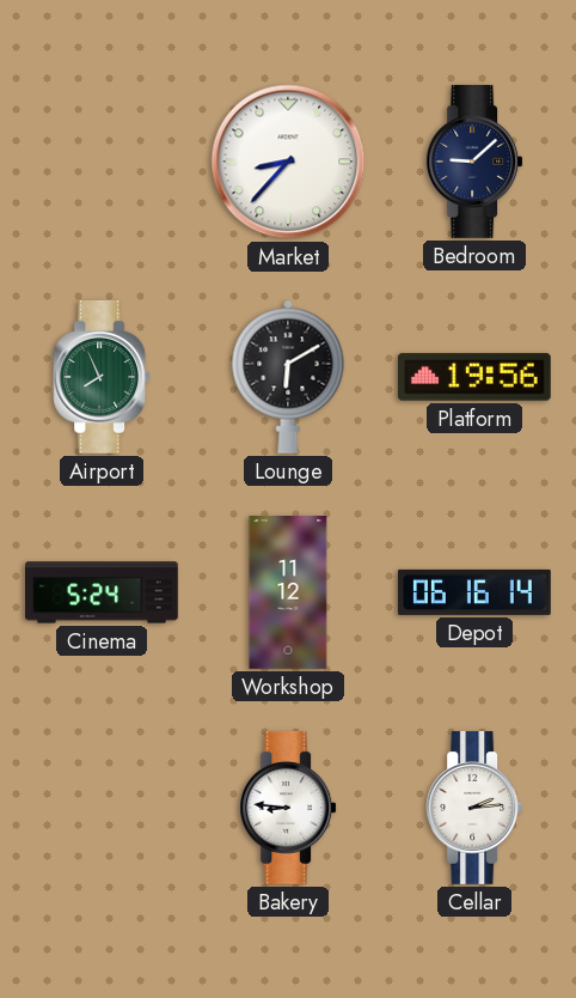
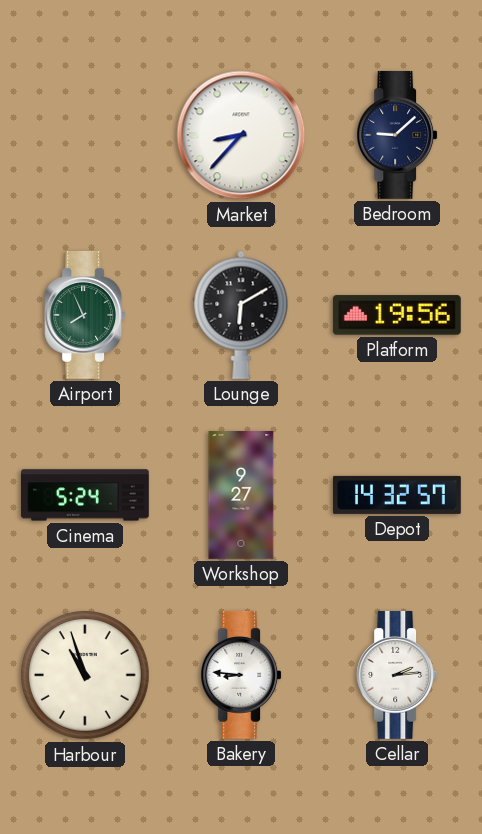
Workshop: 11:12 -> 9:27
Depot: 06:16 -> 14:32
Harbour: none -> 10:57
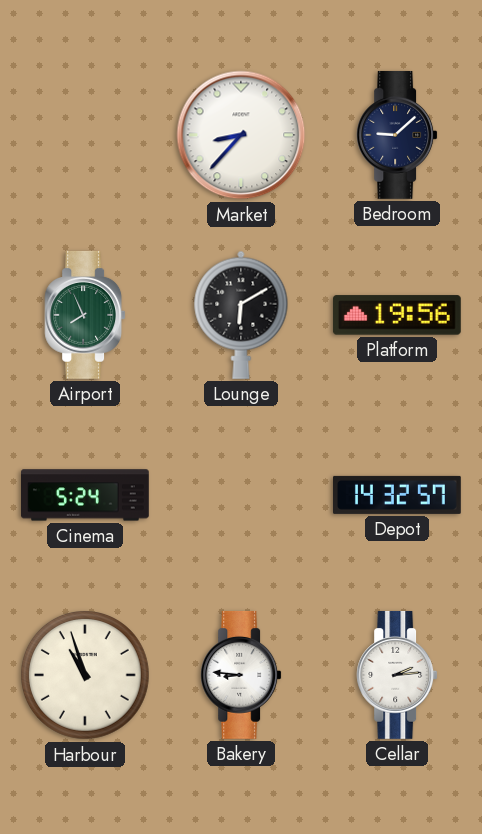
Workshop: 9:27 -> none
